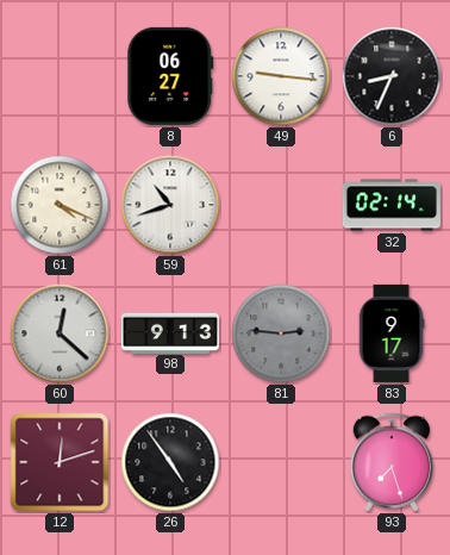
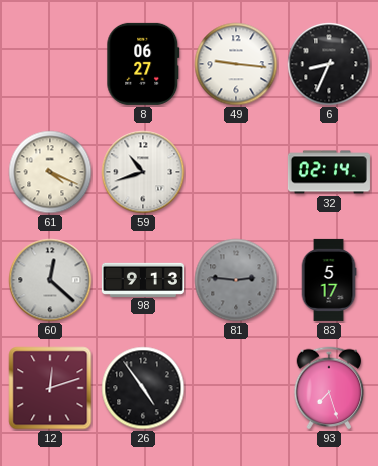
83: 9:17 -> 5:17
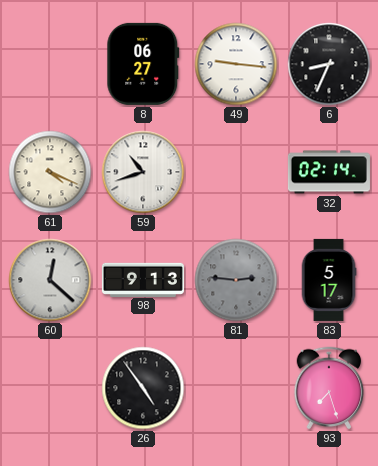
12: 12:12 -> none
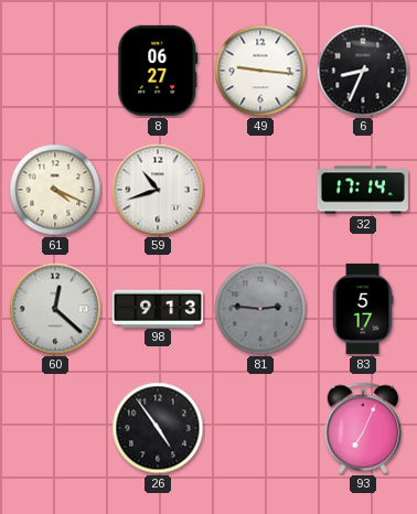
32: 02:14 -> 17:14
93: 7:27 -> 7:04
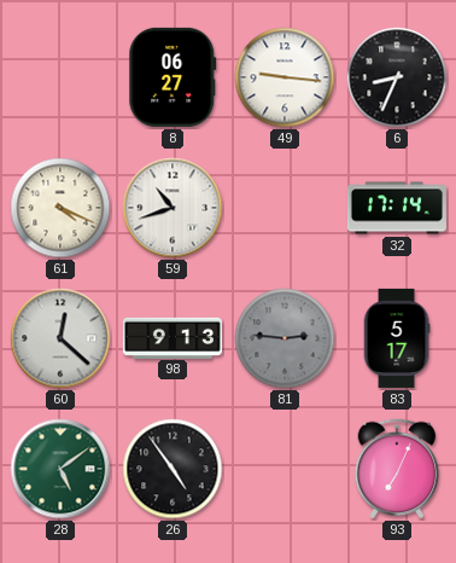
28: none -> 5:09
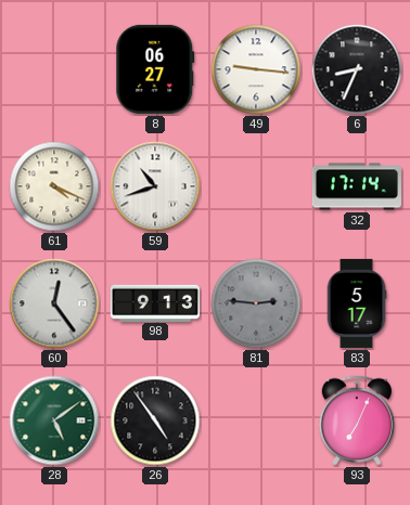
60: 12:22 -> 12:24
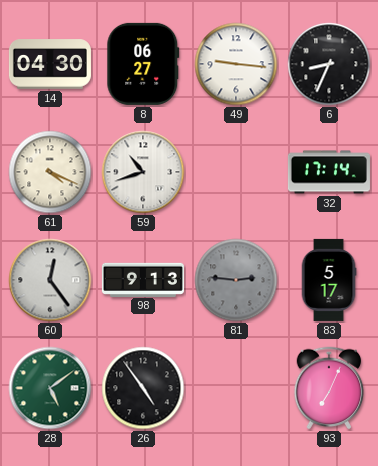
14: none -> 04:30
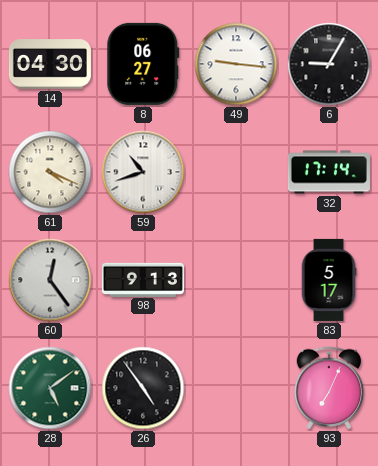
6: 8:34 -> 9:05
81: 2:46 -> none
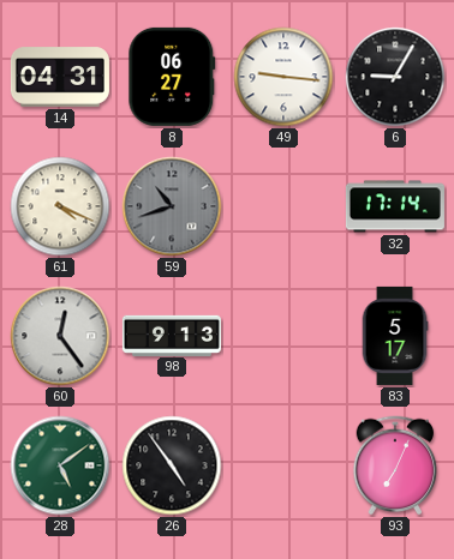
14: 04:30 -> 04:31
59 dial: white -> grey
